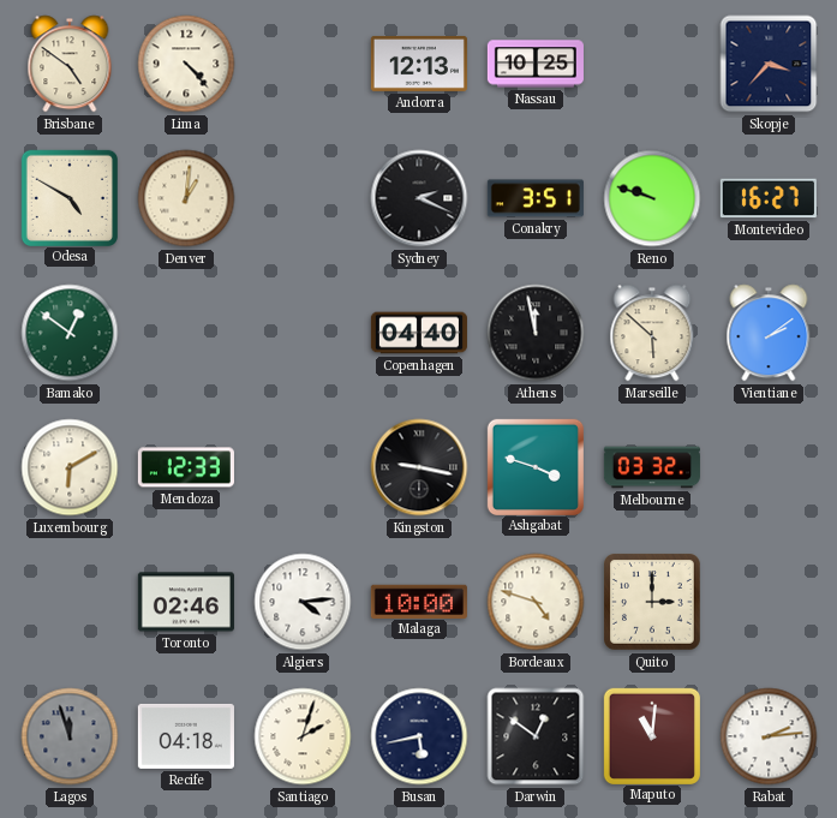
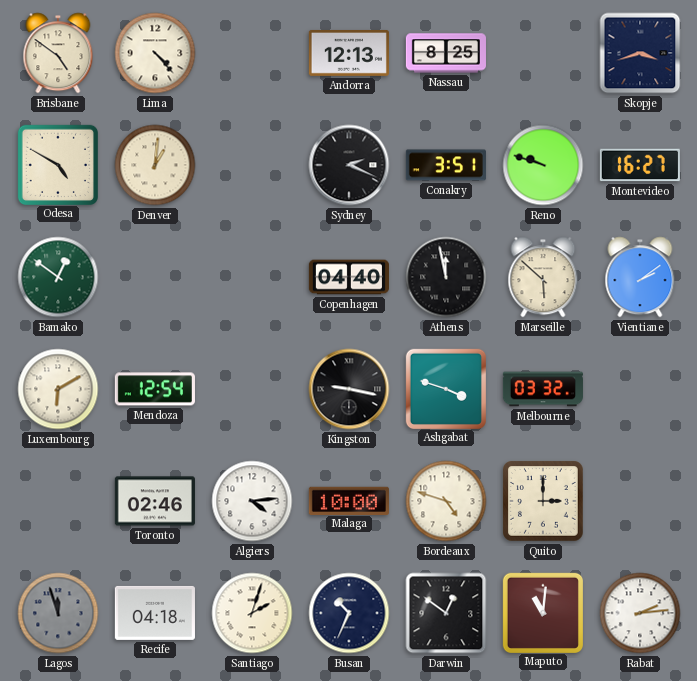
Nassau: 10:25 -> 8:25
Skopje: 3:37 -> 3:42
Mendoza: 12:33 -> 12:54
Busan: 5:43 -> 10:34
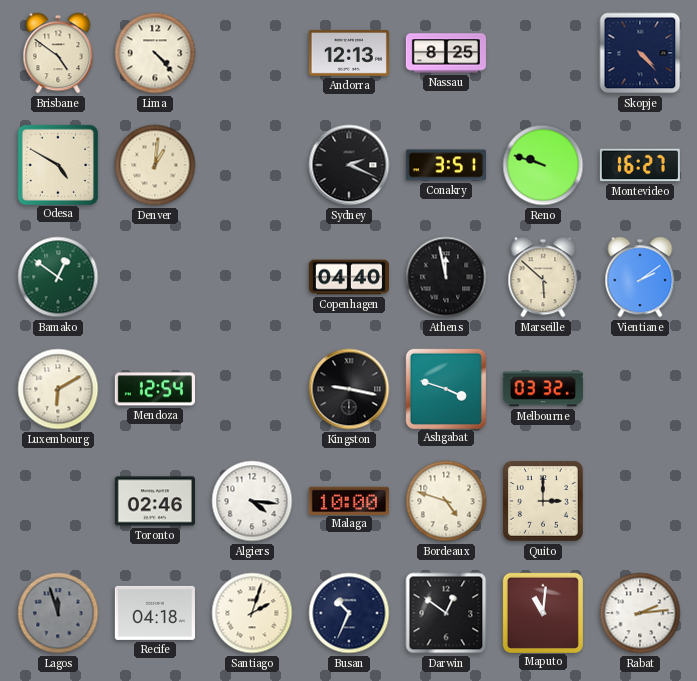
Skopje: 3:42 -> 4:23
Algiers: 4:14 -> 4:16
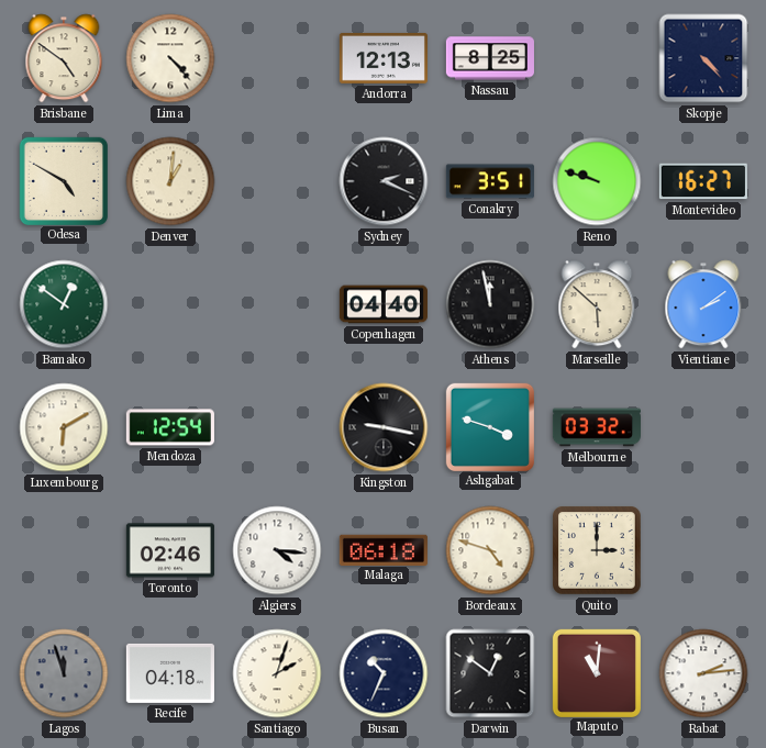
Malaga: 10:00 -> 06:18
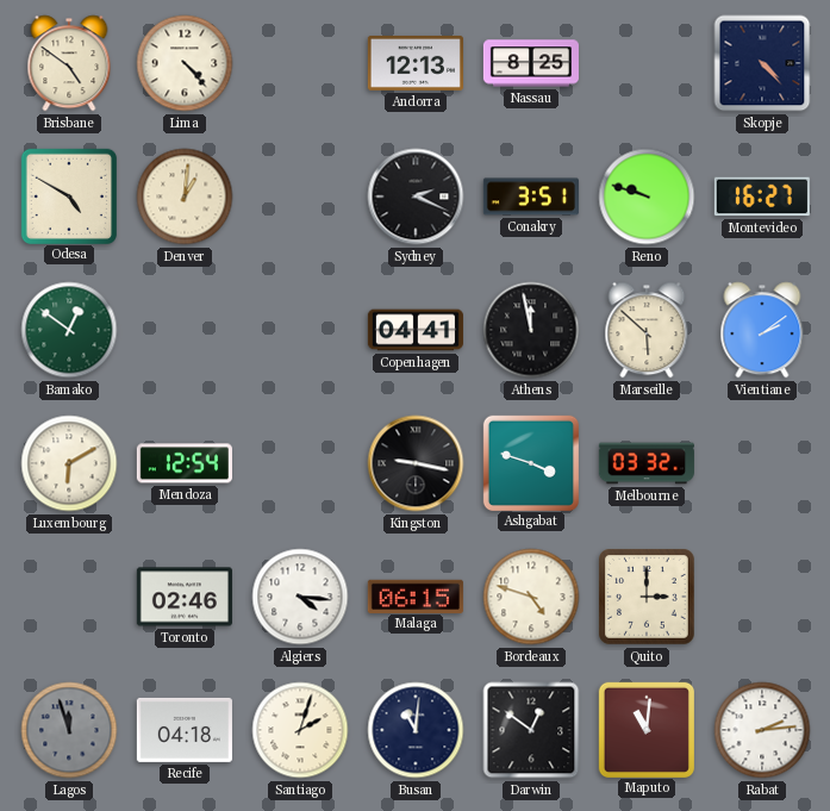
Copenhagen: 04:40 -> 04:41
Malaga: 06:18 -> 06:15
Busan: 10:34 -> 11:01
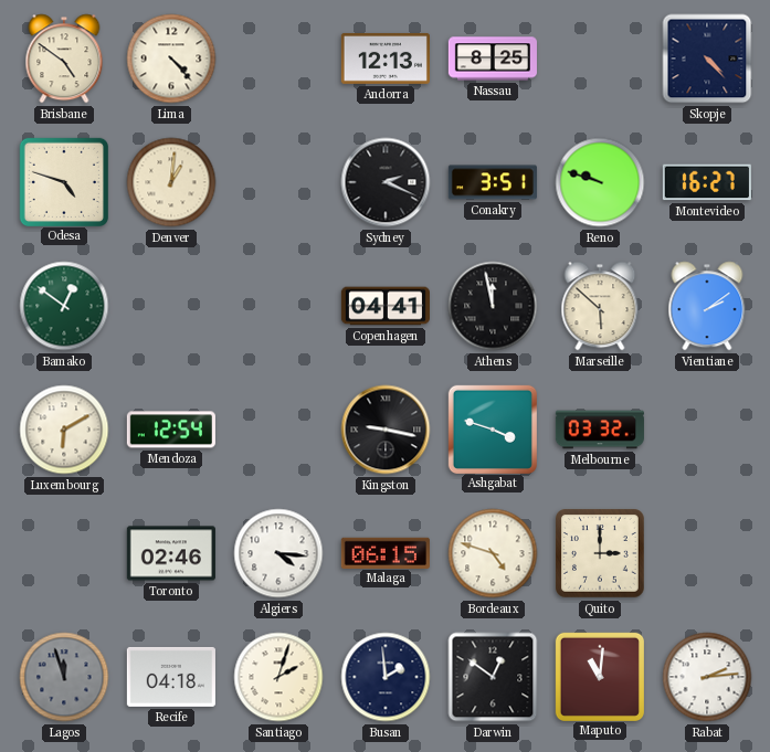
Odesa: 4:50 -> 4:48
Busan: 11:01 -> 1:59
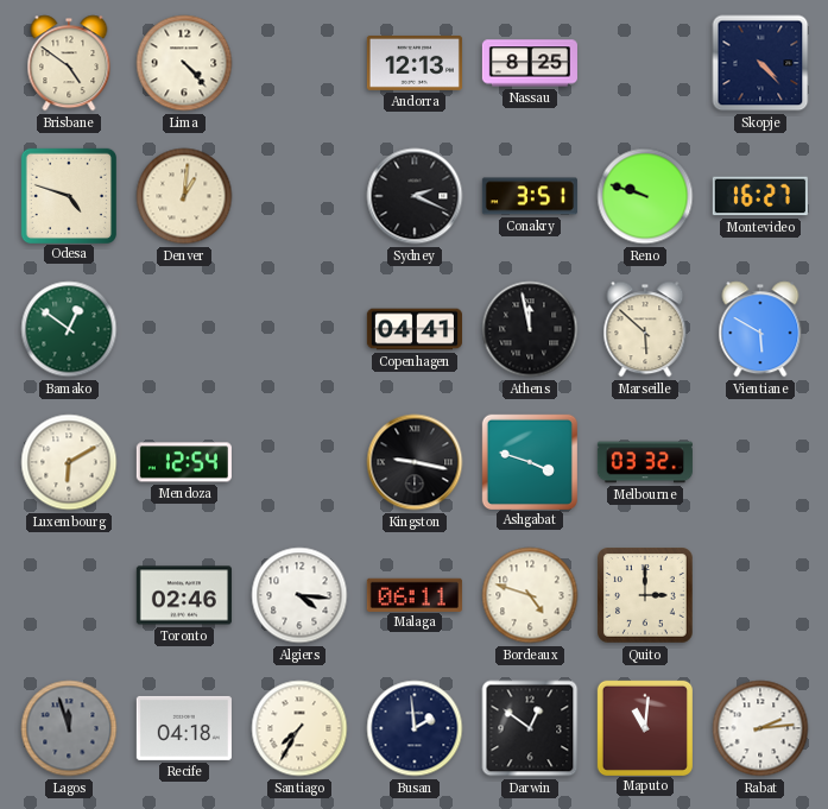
Vientiane: 2:09 -> 5:50
Malaga: 06:15 -> 06:11
Santiago: 2:03 -> 7:35
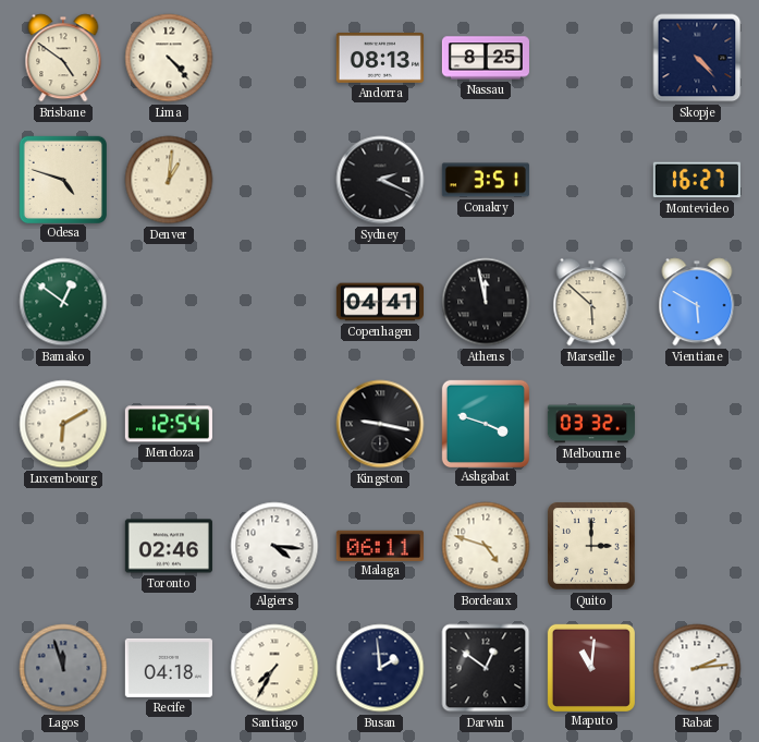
Andorra: 12:13 -> 08:13
Reno: 9:48 -> none
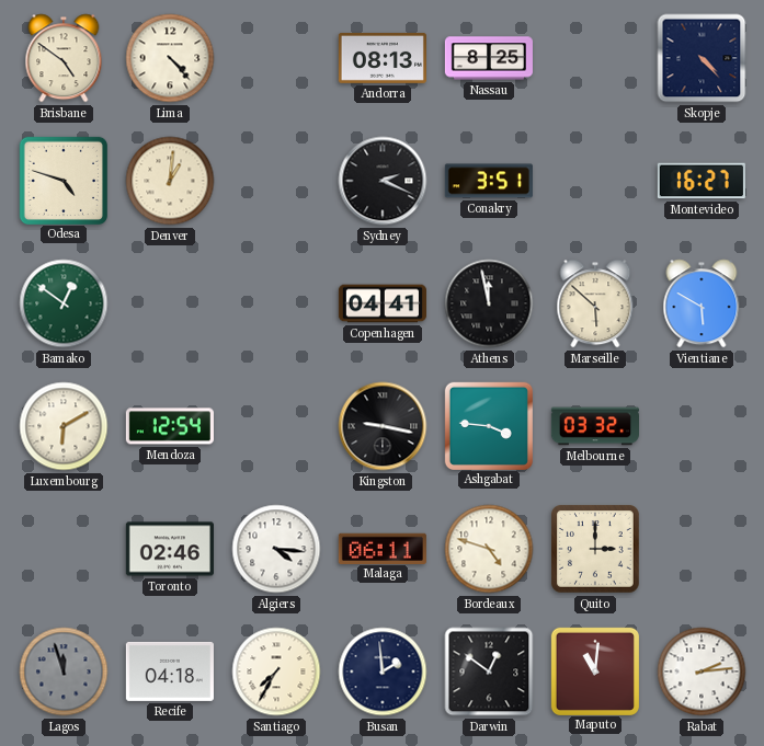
Ashgabat: 3:48 -> 3:46
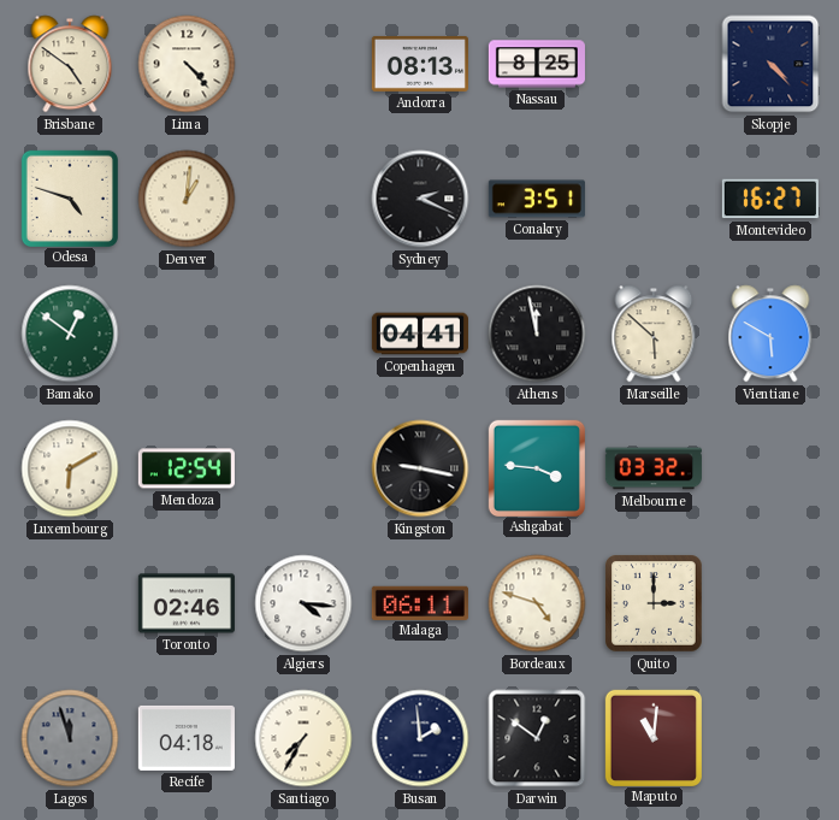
Rabat: 2:14 -> none
